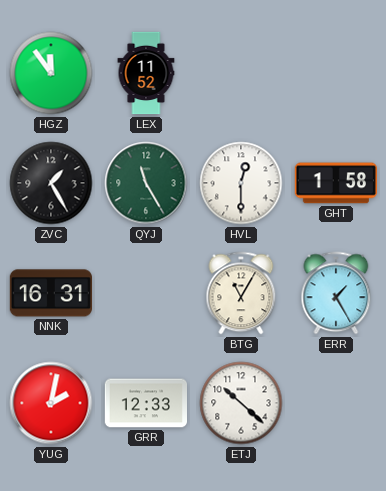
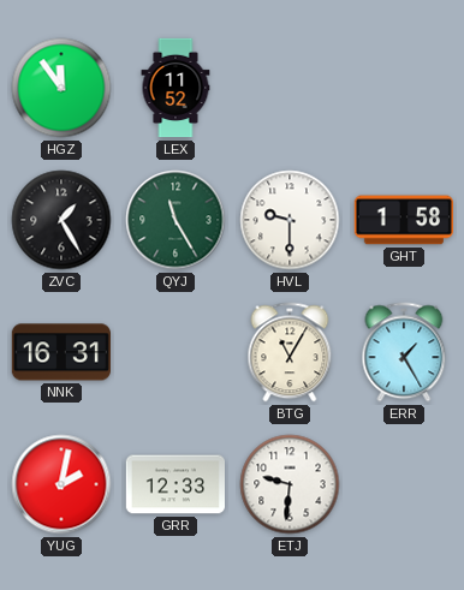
HVL: 12:30 -> 9:30
ETJ: 10:22 -> 9:31
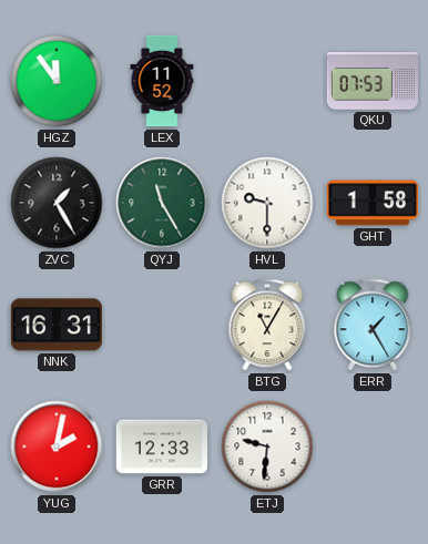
QKU: none -> 07:53
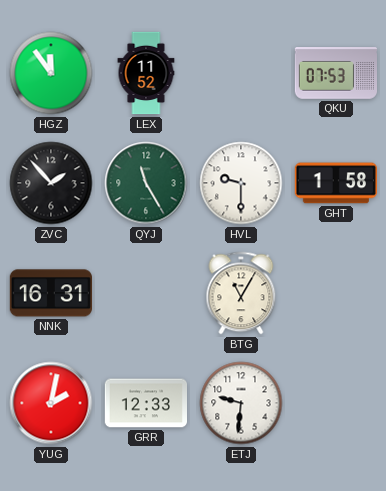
ZVC: 1:25 -> 1:53
ERR: 1:25 -> none
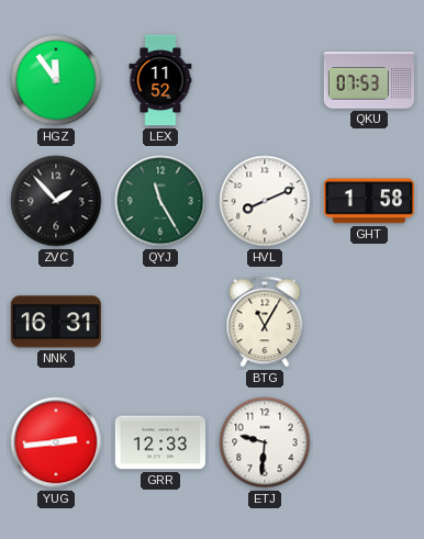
HVL: 9:30 -> 8:11
YUG: 2:02 -> 2:44
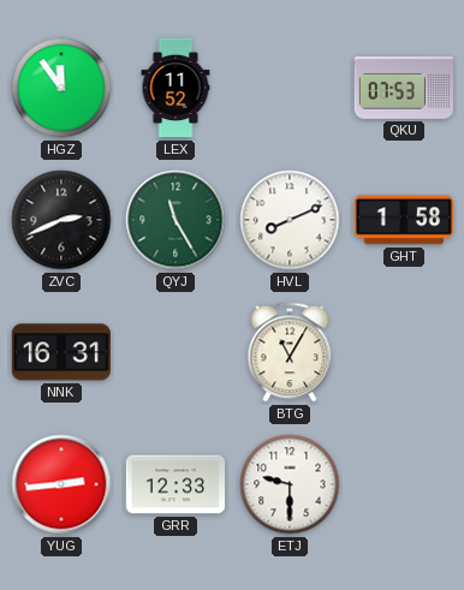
ZVC: 1:53 -> 2:41
ETJ: 9:31 -> 9:30
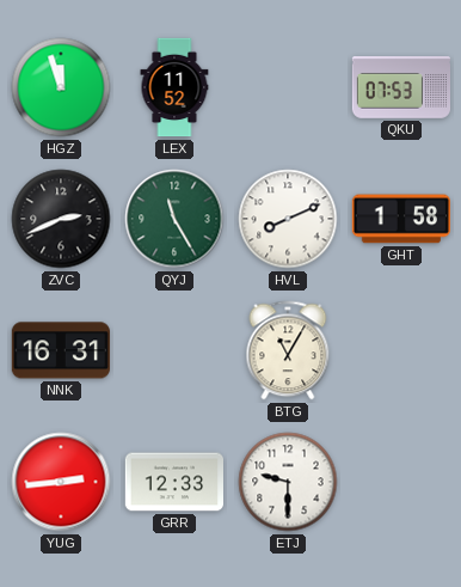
HGZ: 11:54 -> 11:57
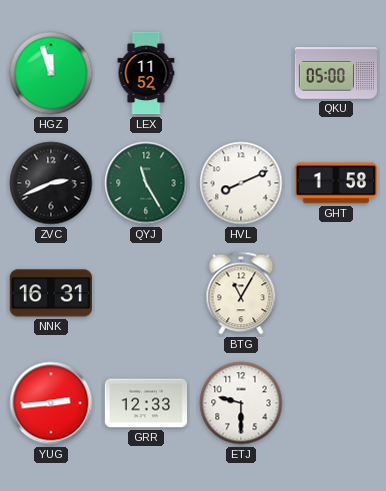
QKU: 07:53 -> 05:00
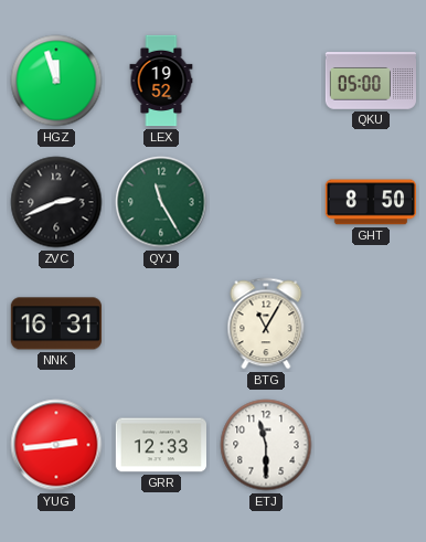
LEX: 11:52 -> 19:52
HVL: 8:11 -> none
GHT: 1:58 -> 8:50
ETJ: 9:30 -> 11:30
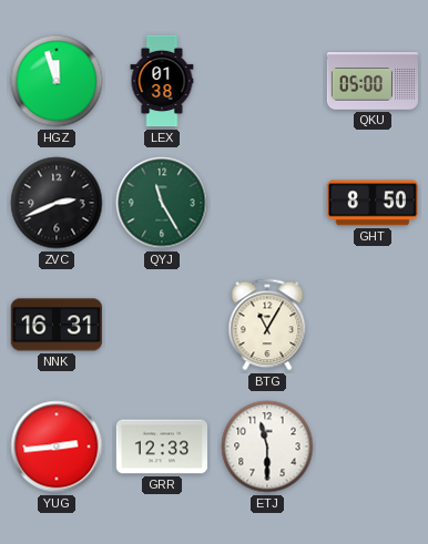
LEX: 19:52 -> 01:38
